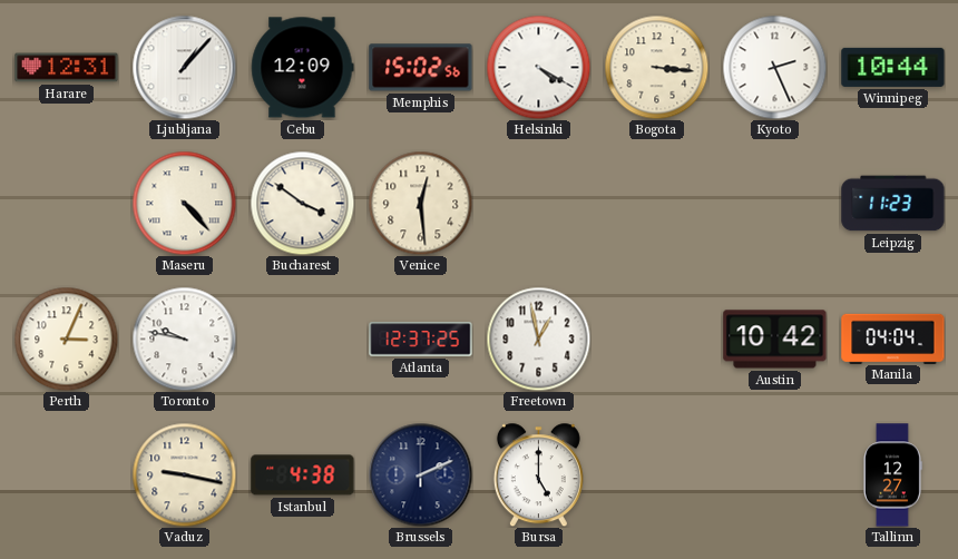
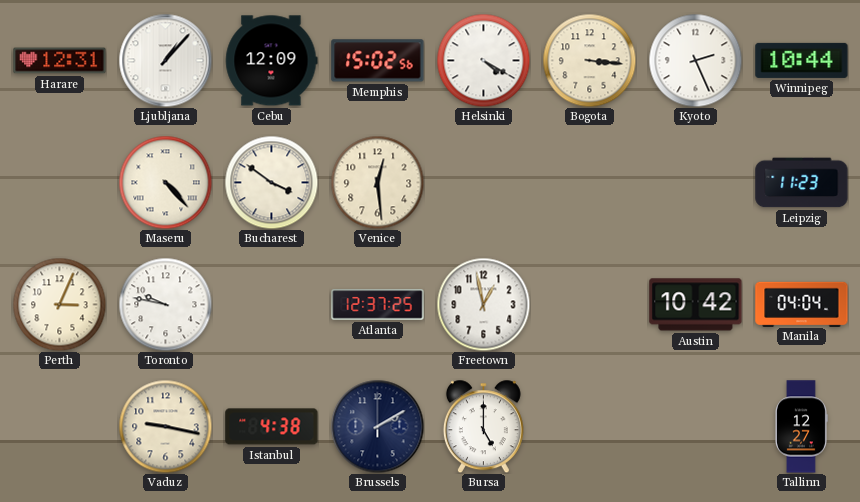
Brussels: 2:11 -> 2:10
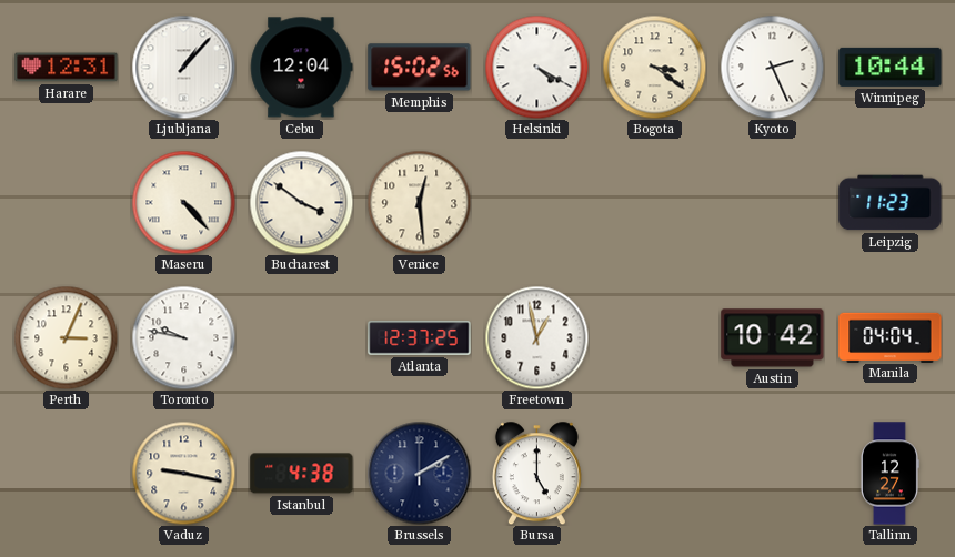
Cebu: 12:09 -> 12:04
Bogota: 3:16 -> 3:21
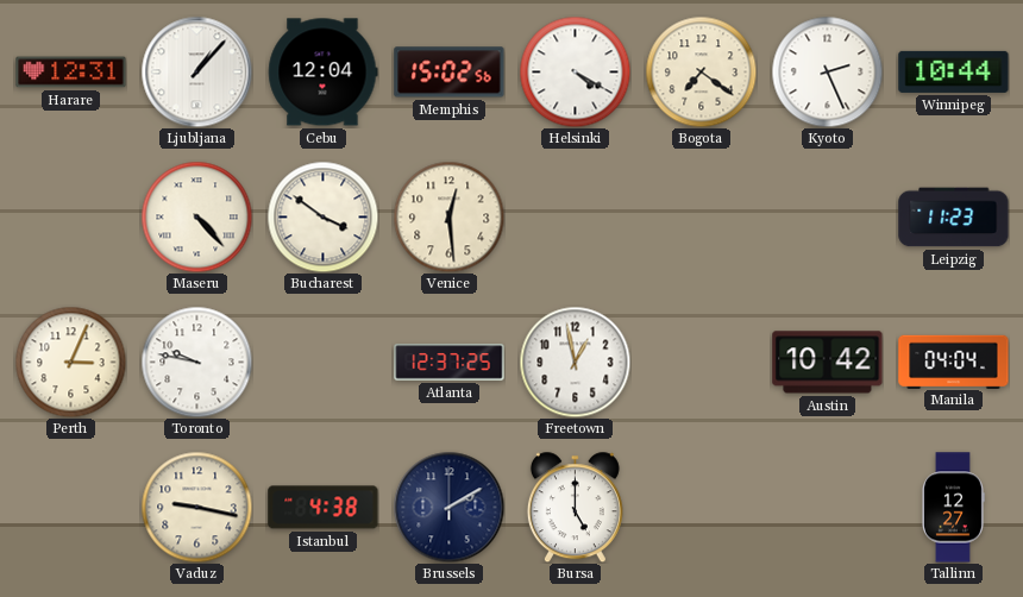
Bogota: 3:21 -> 7:21
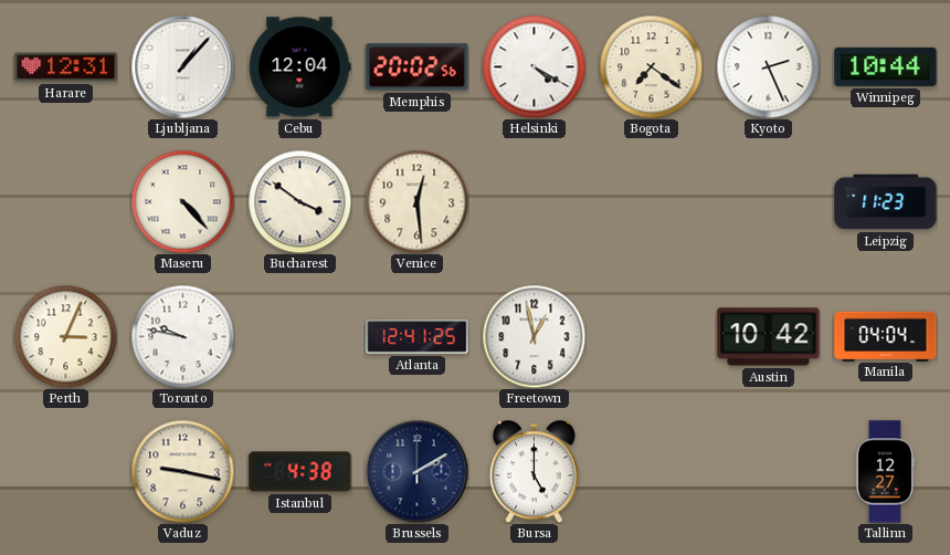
Memphis: 15:02 -> 20:02
Atlanta: 12:37 -> 12:41
